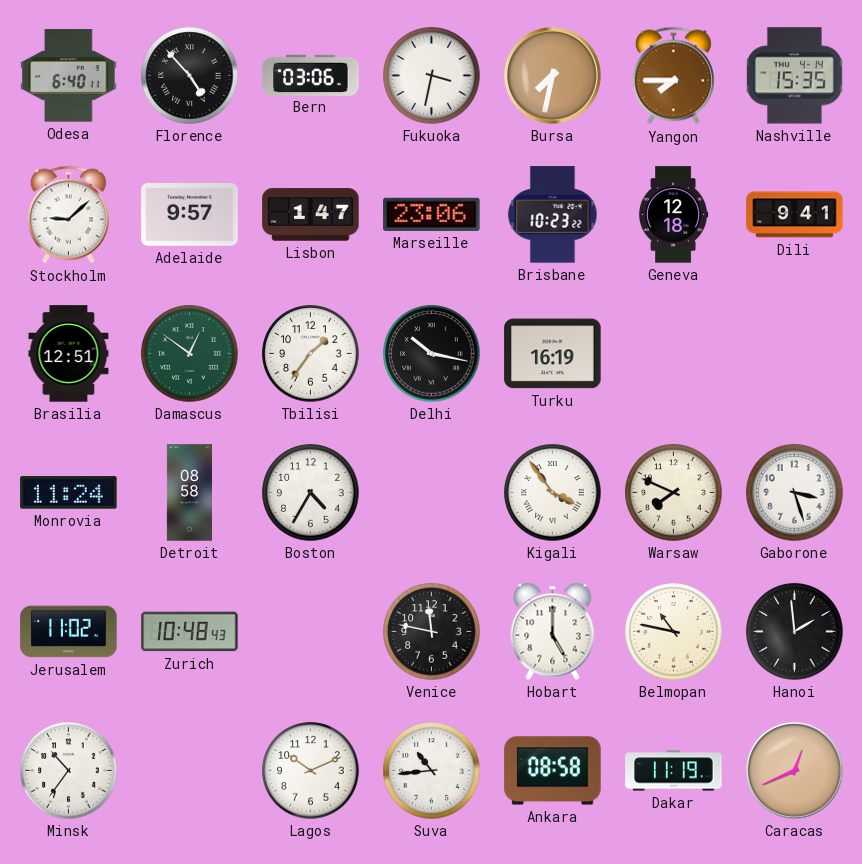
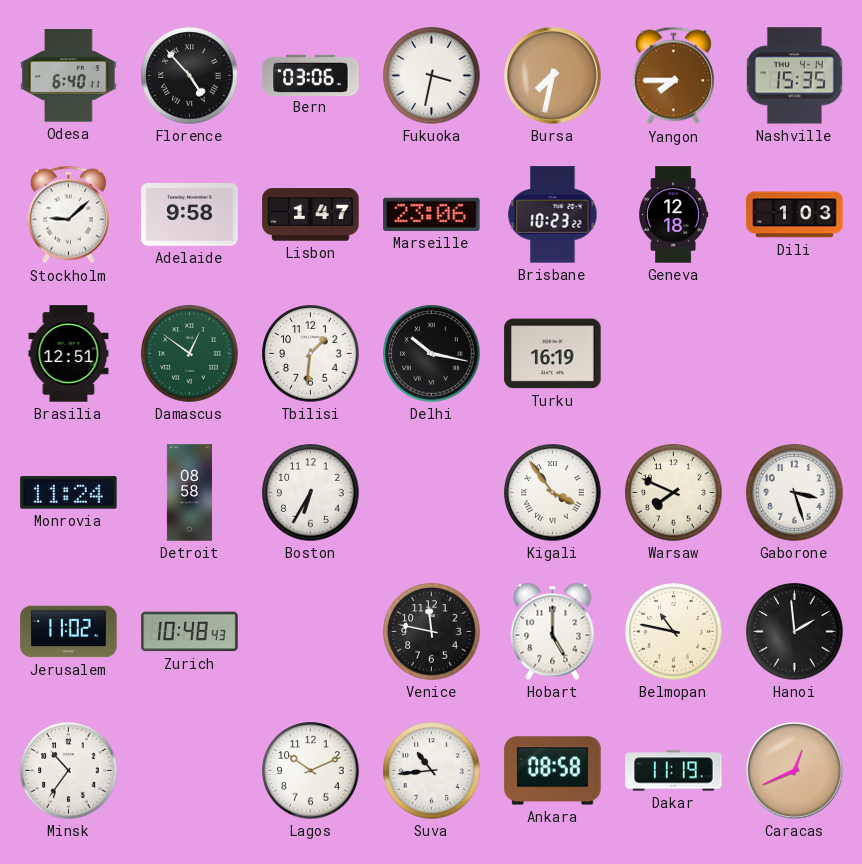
Adelaide: 9:57 -> 9:58
Dili: 9:41 -> 1:03
Tbilisi: 1:36 -> 1:31
Boston: 4:35 -> 6:35
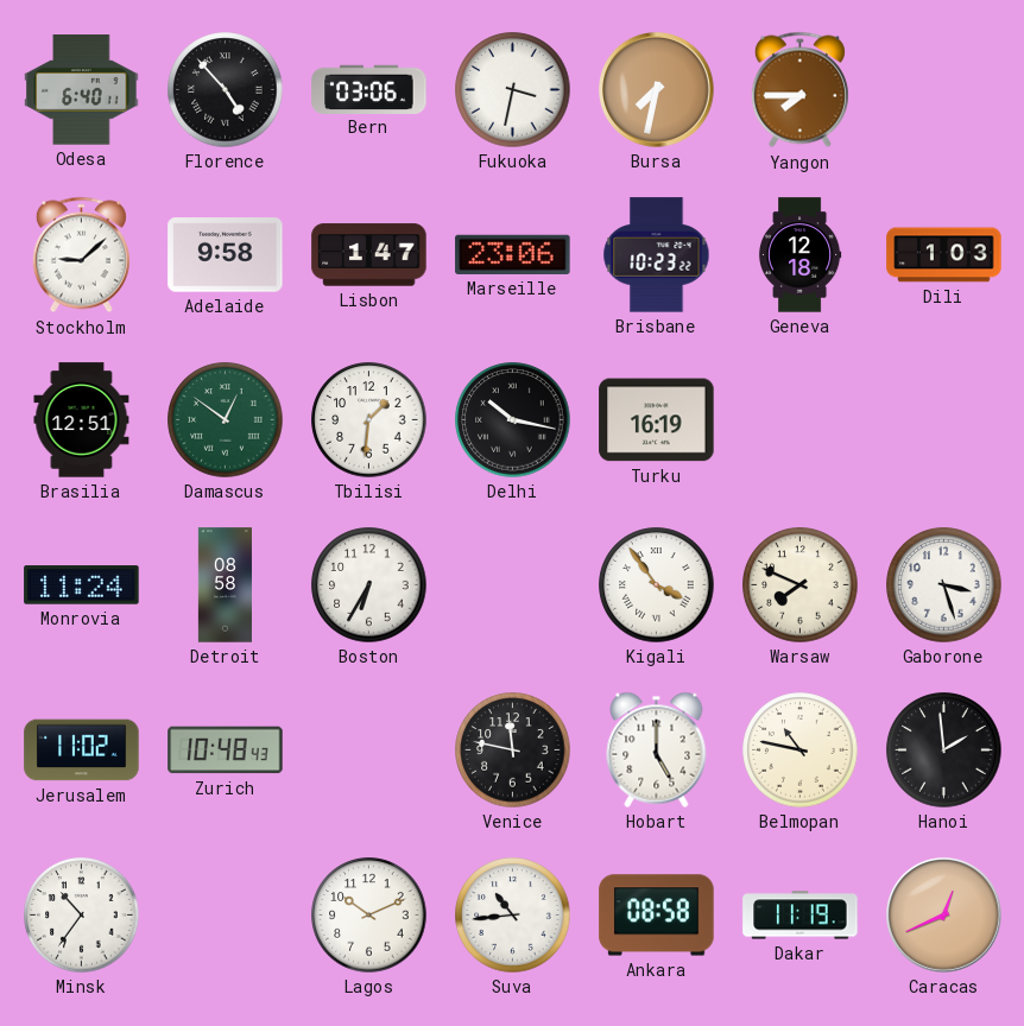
Nashville: 15:35 -> none
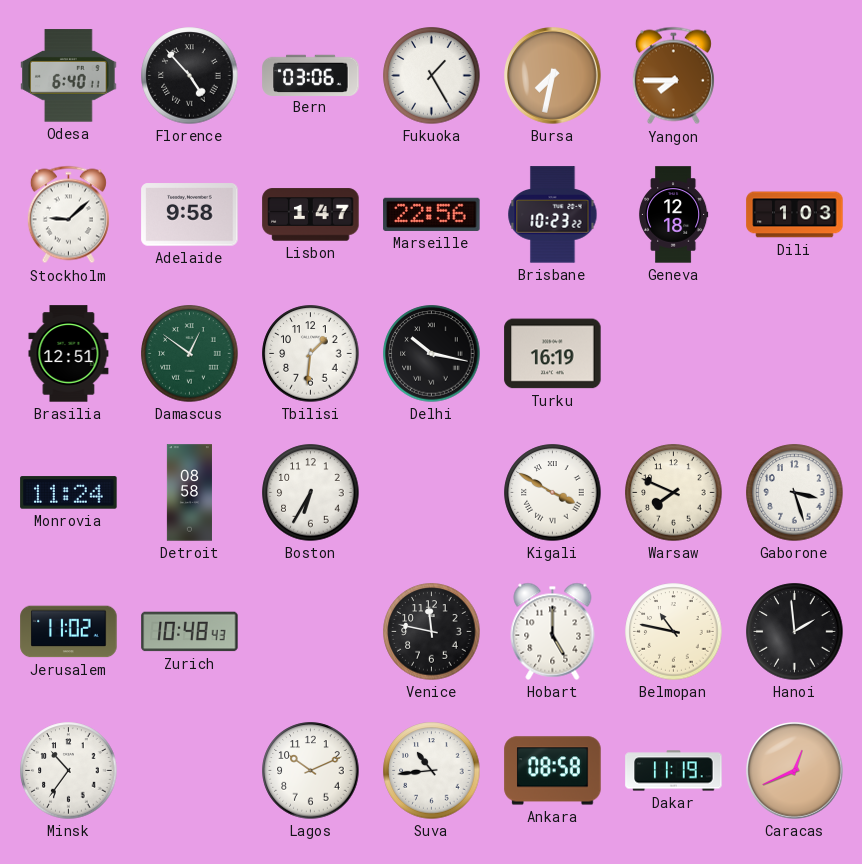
Fukuoka: 3:32 -> 1:25
Marseille: 23:06 -> 22:56
Kigali: 3:54 -> 3:50
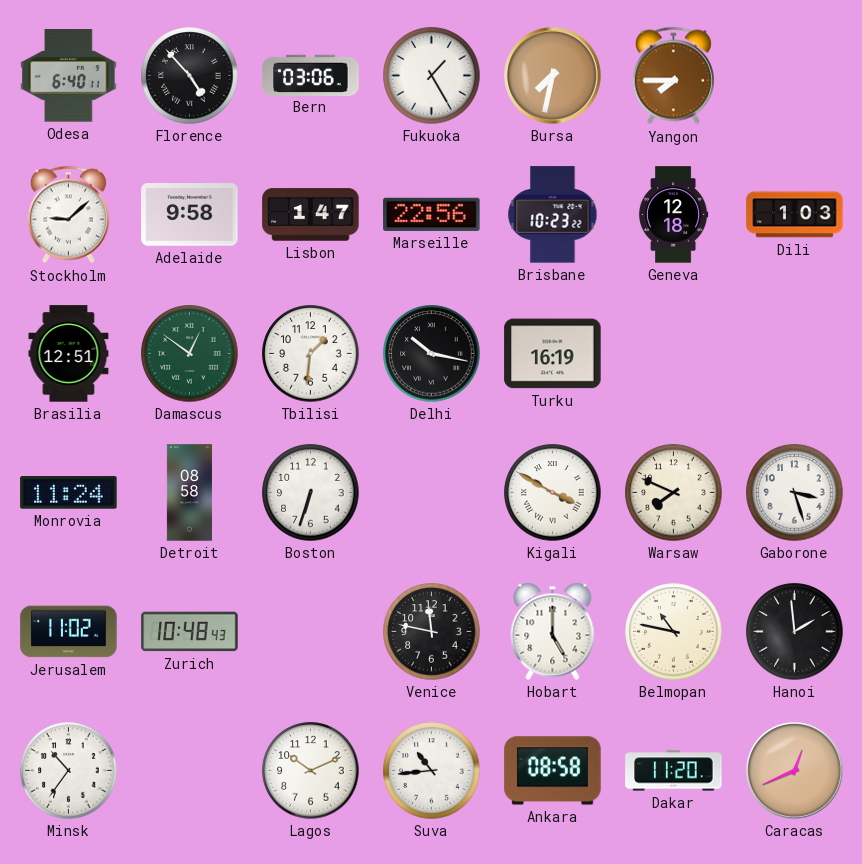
Boston: 6:35 -> 6:33
Dakar: 11:19 -> 11:20
